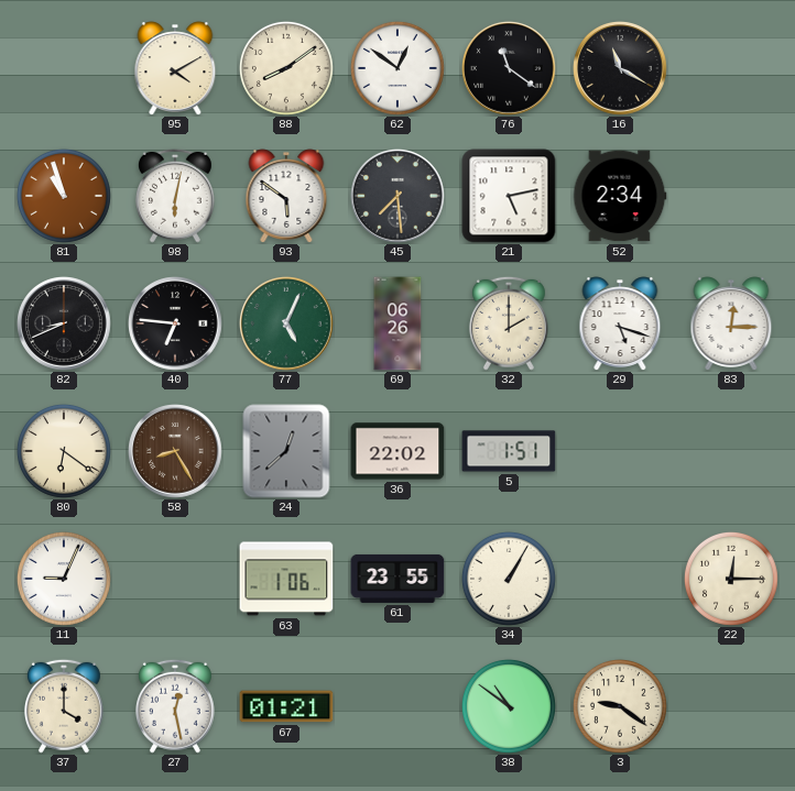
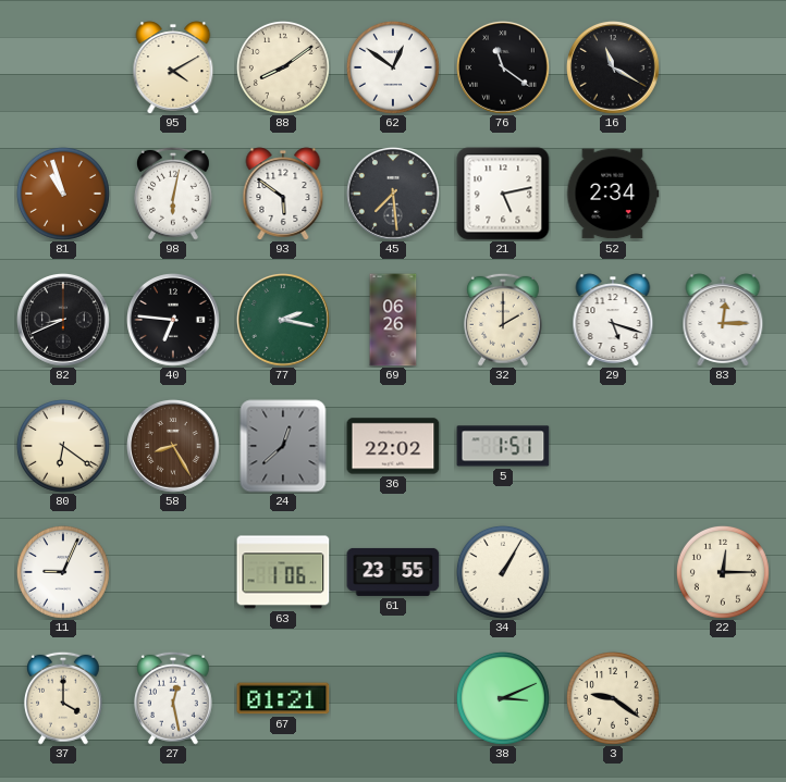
77: 5:04 -> 2:17
38: 10:51 -> 3:11
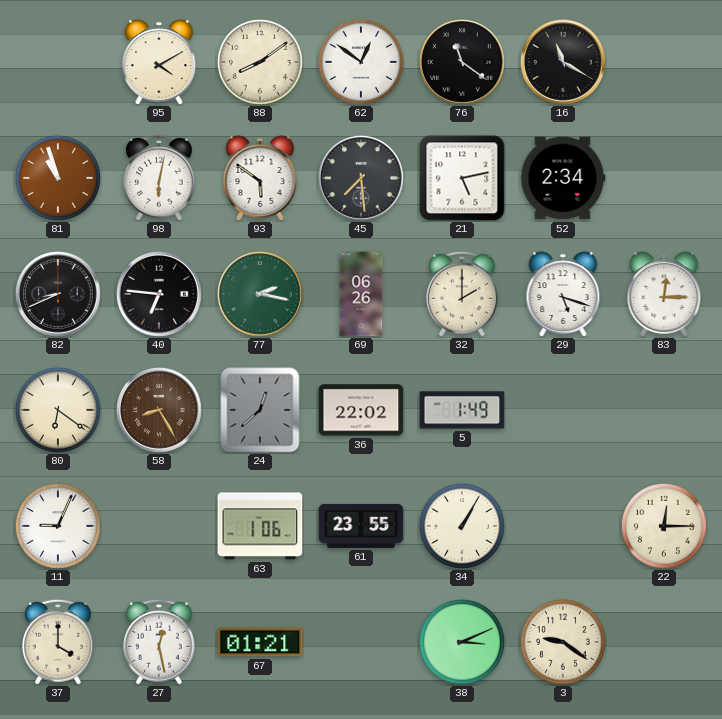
5: 1:51 -> 1:49
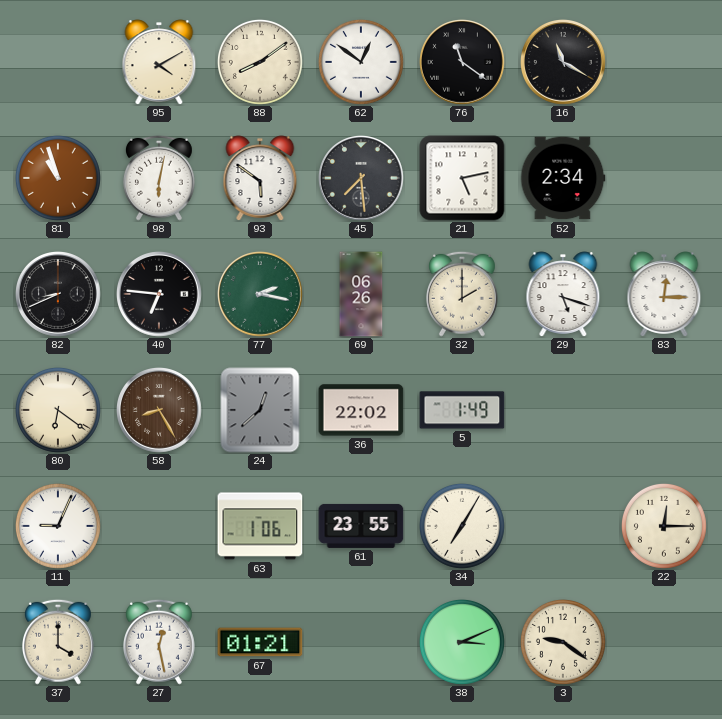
34: 1:05 -> 7:05
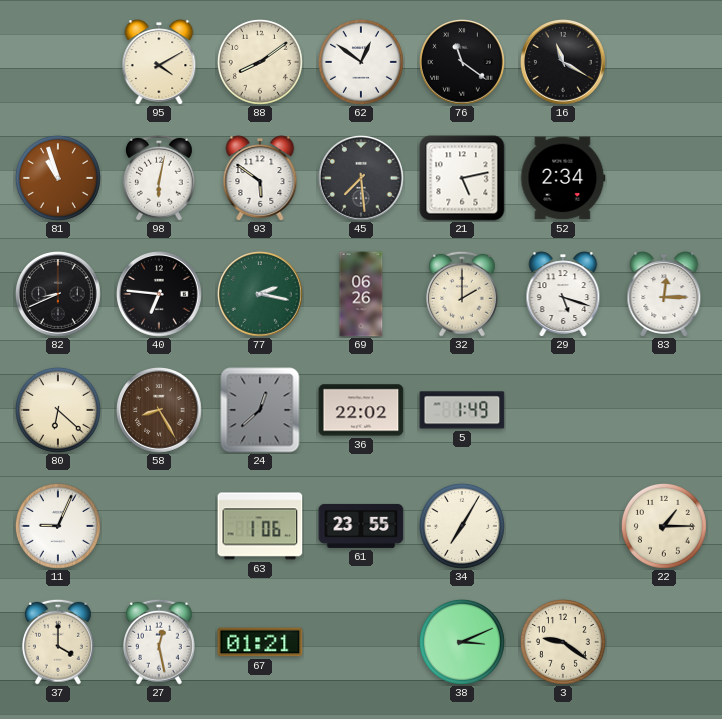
80: 6:21 -> 6:22
22: 12:15 -> 1:15
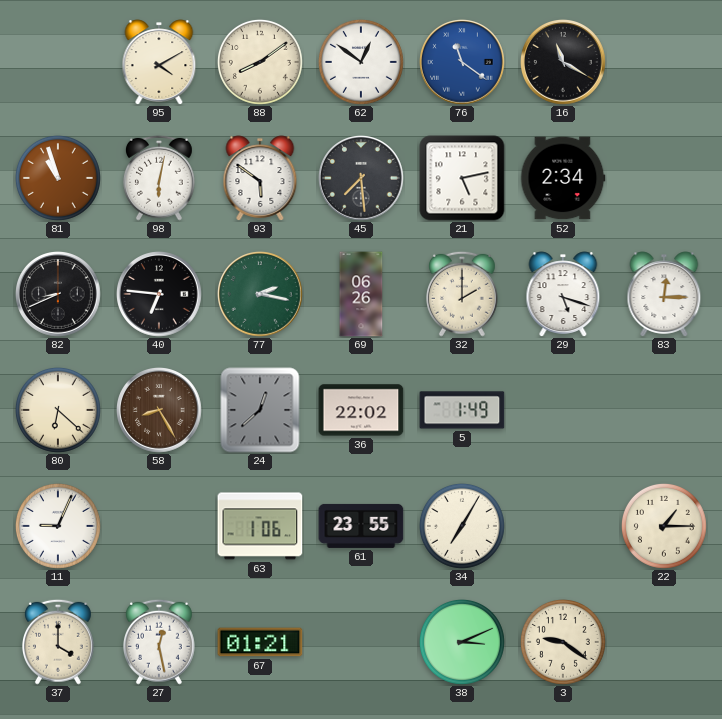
76 dial: black -> blue
